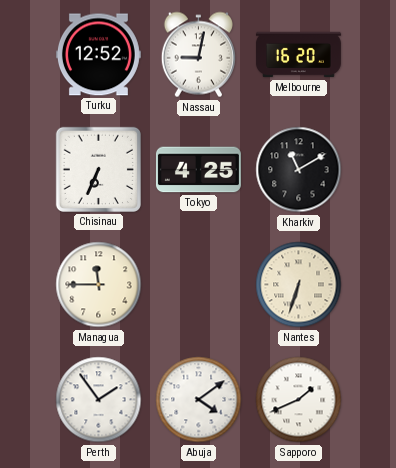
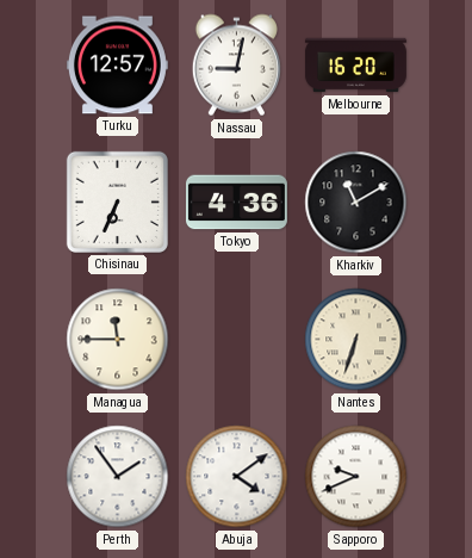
Turku: 12:52 -> 12:57
Tokyo: 4:25 -> 4:36
Sapporo: 1:41 -> 9:41
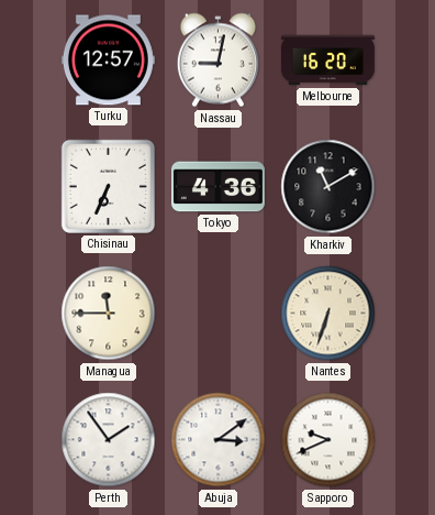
Abuja: 4:09 -> 3:09
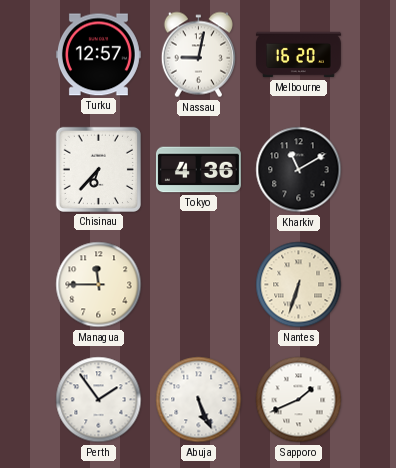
Chisinau: 6:34 -> 6:37
Abuja: 3:09 -> 5:26
Sapporo: 9:41 -> 1:41
